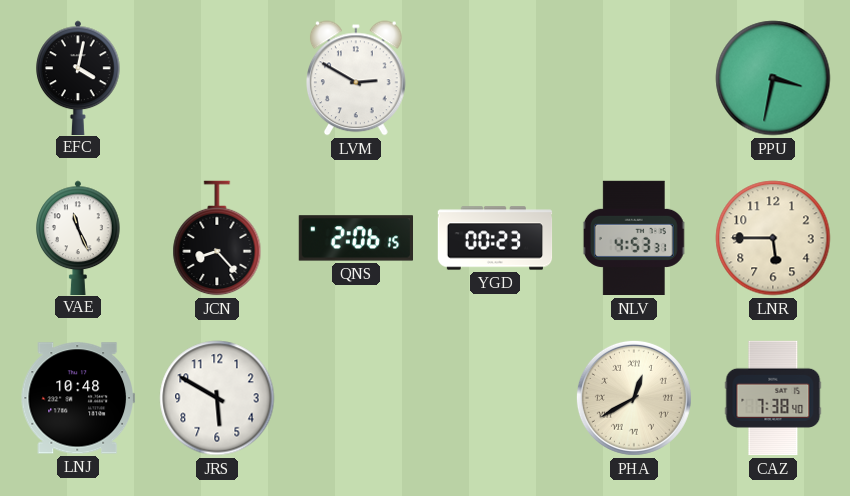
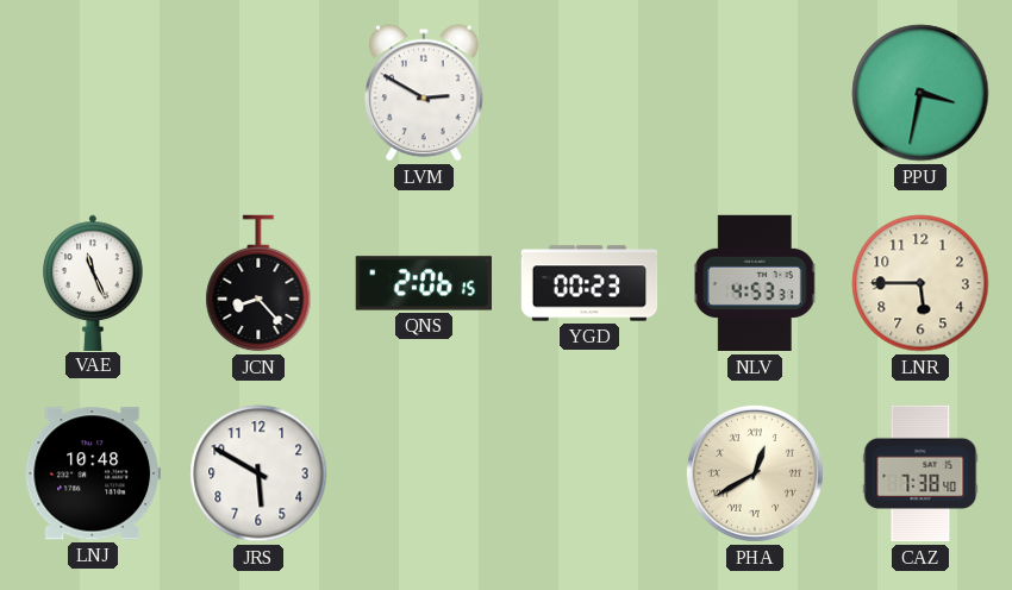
EFC: 4:02 -> none
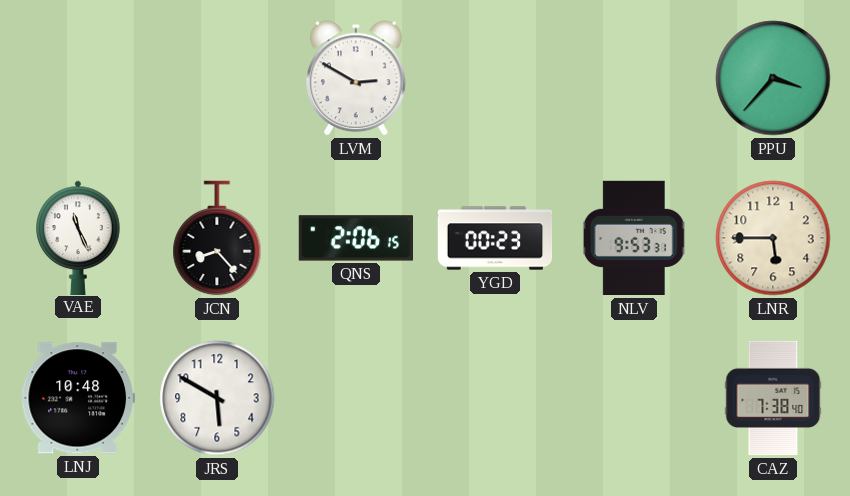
PPU: 3:32 -> 3:37
NLV: 4:53 -> 9:53
PHA: 12:40 -> none
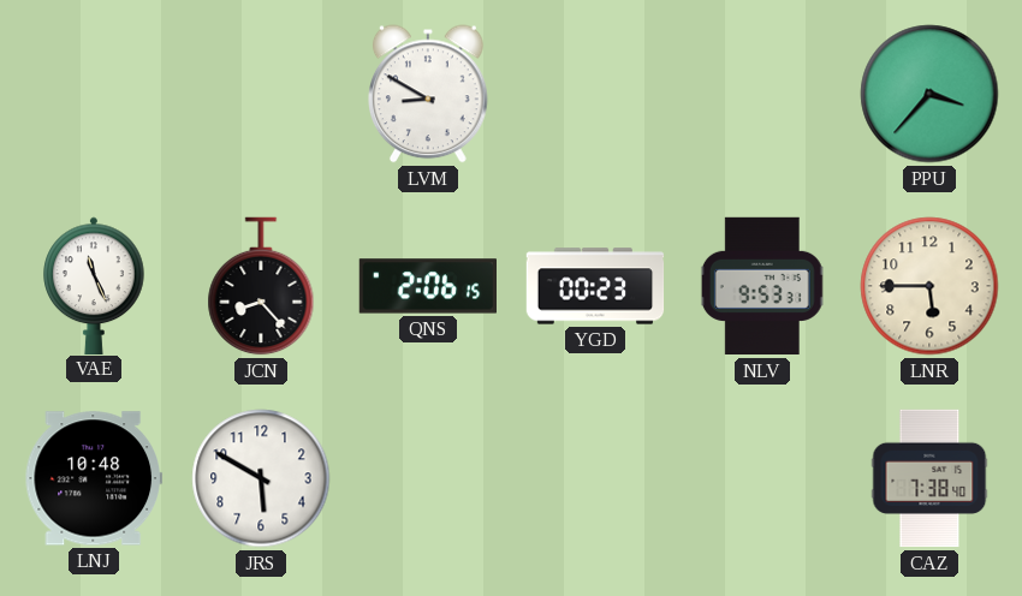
LVM: 2:50 -> 8:50
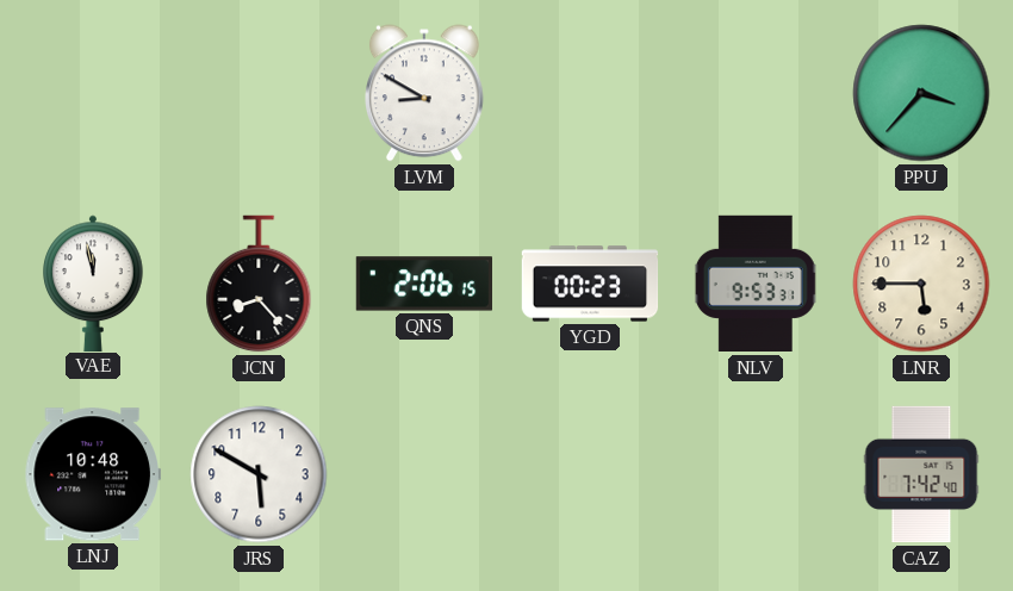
VAE: 11:26 -> 11:58
CAZ: 7:38 -> 7:42
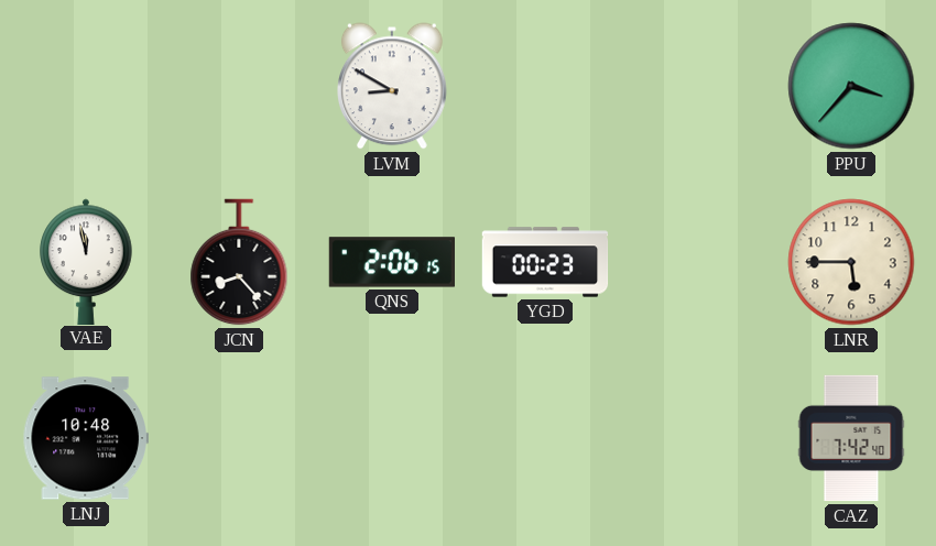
NLV: 9:53 -> none
JRS: 5:50 -> none
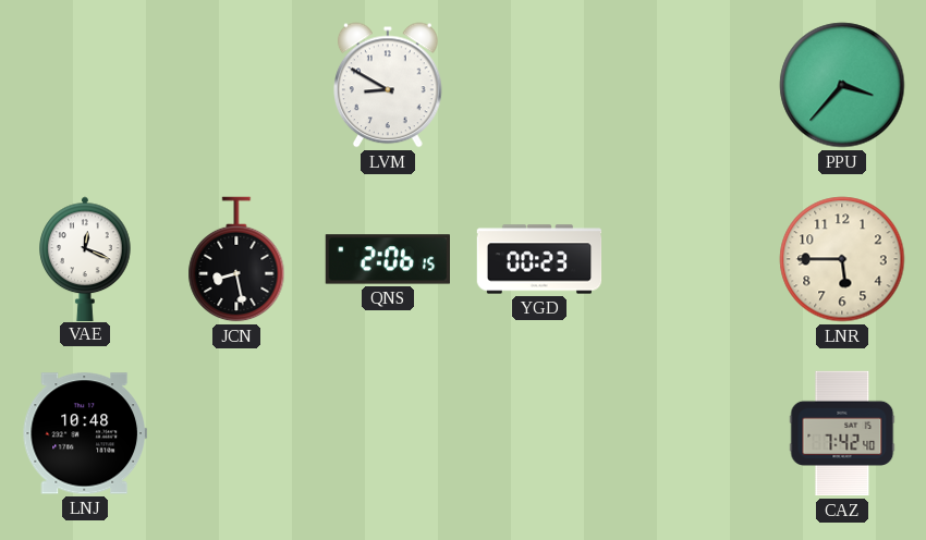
VAE: 11:58 -> 12:19
JCN: 8:23 -> 8:28
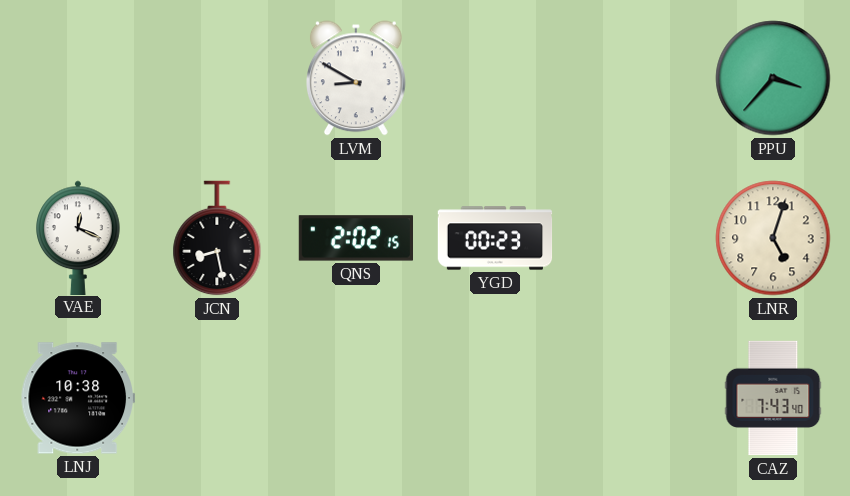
QNS: 2:06 -> 2:02
LNR: 5:45 -> 5:03
LNJ: 10:48 -> 10:38
CAZ: 7:42 -> 7:43
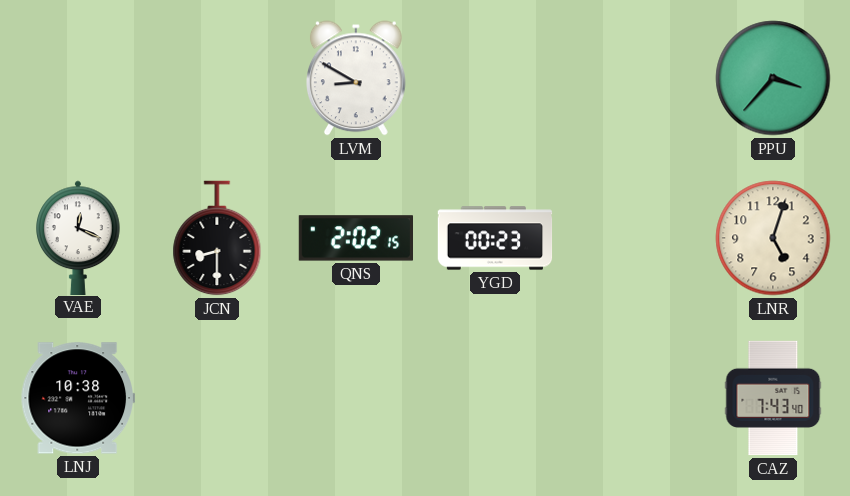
JCN: 8:28 -> 8:30
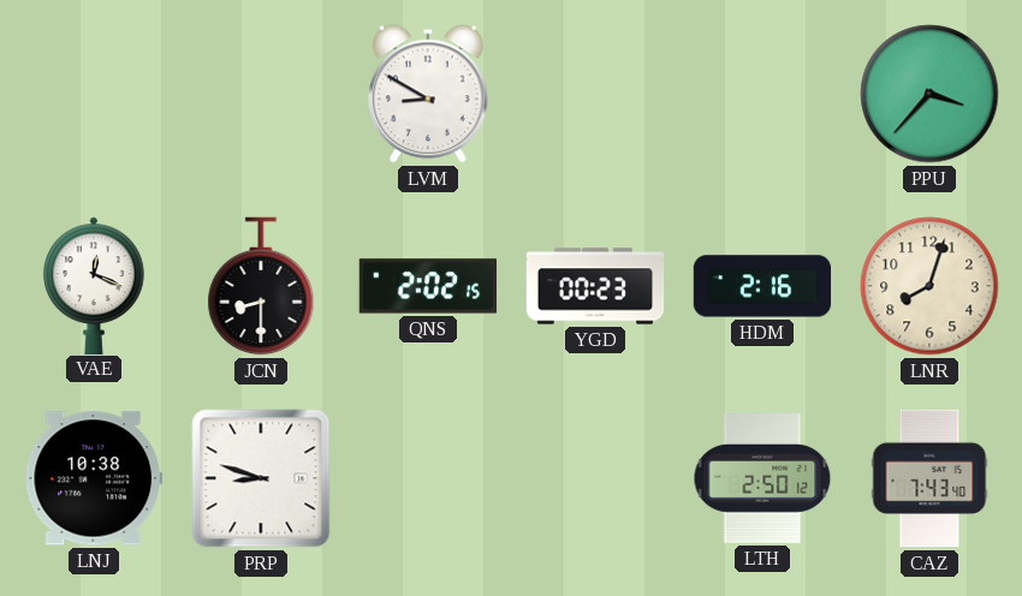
HDM: none -> 2:16
LNR: 5:03 -> 8:03
PRP: none -> 8:48
LTH: none -> 2:50
